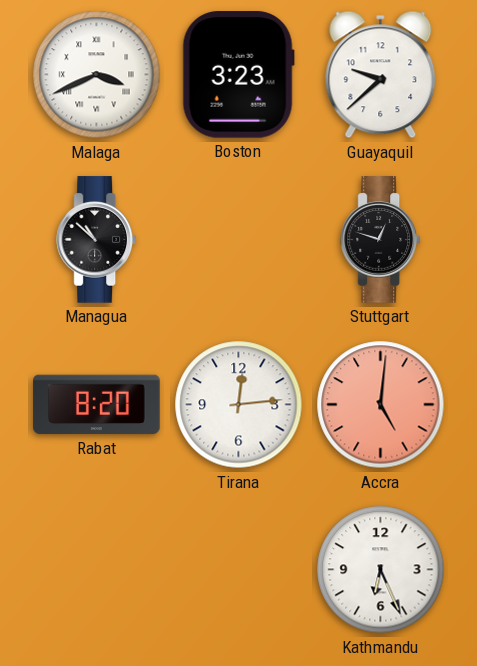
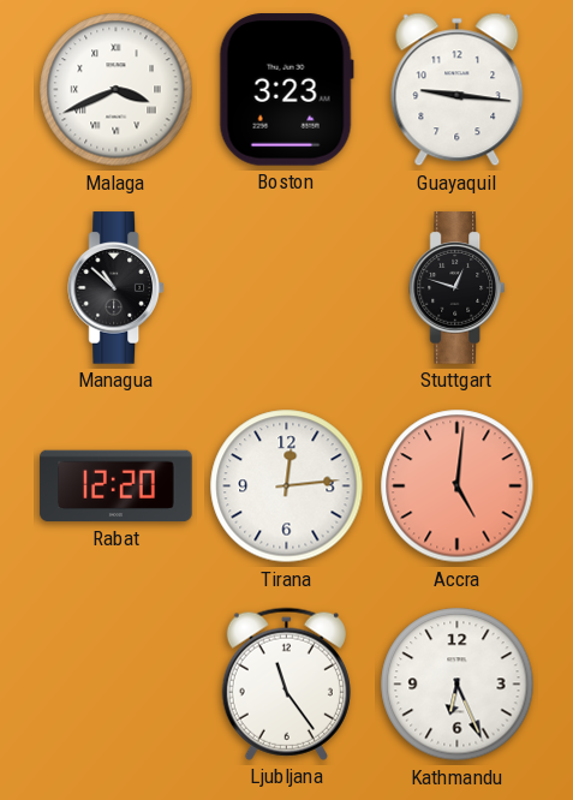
Guayaquil: 9:38 -> 9:16
Rabat: 8:20 -> 12:20
Ljubljana: none -> 11:24
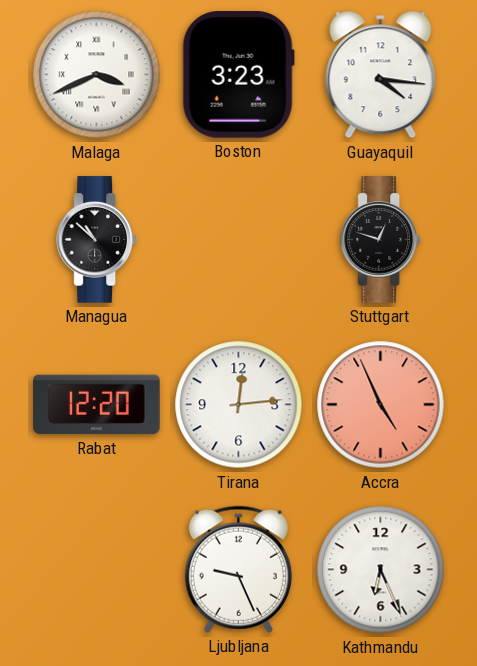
Guayaquil: 9:16 -> 4:16
Accra: 5:01 -> 4:56
Ljubljana: 11:24 -> 9:26
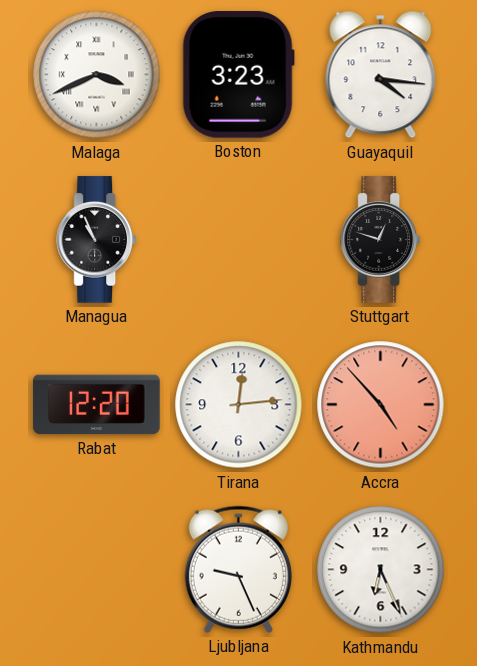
Managua: 10:52 -> 10:56
Accra: 4:56 -> 4:53
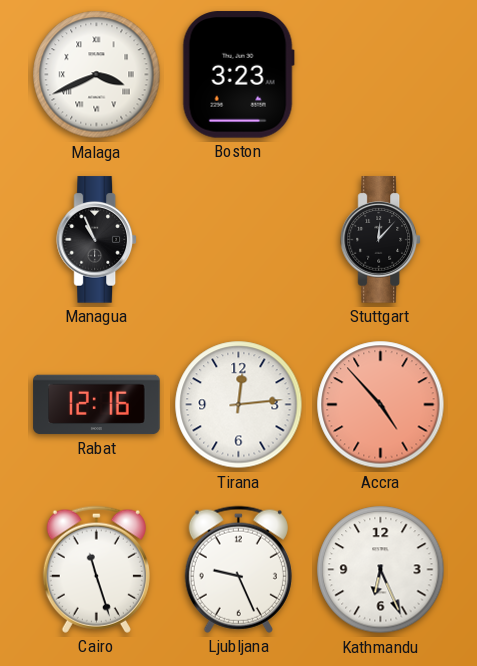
Guayaquil: 4:16 -> none
Stuttgart: 12:48 -> 12:07
Rabat: 12:20 -> 12:16
Cairo: none -> 11:27
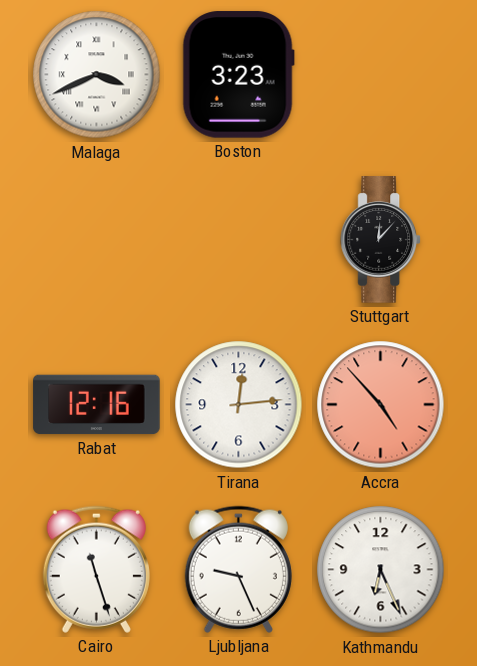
Managua: 10:56 -> none
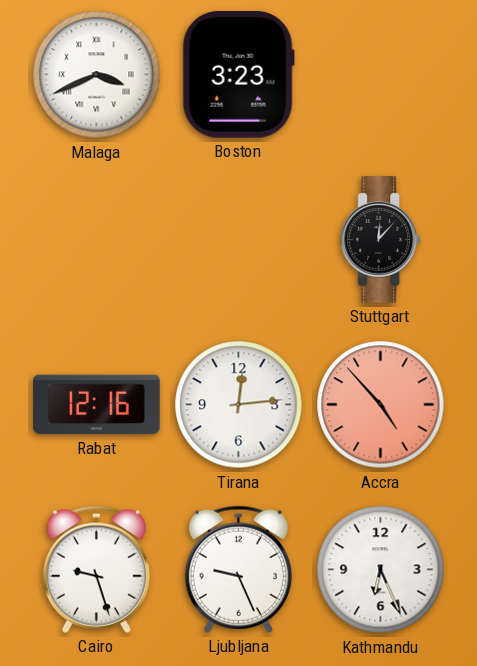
Cairo: 11:27 -> 9:27
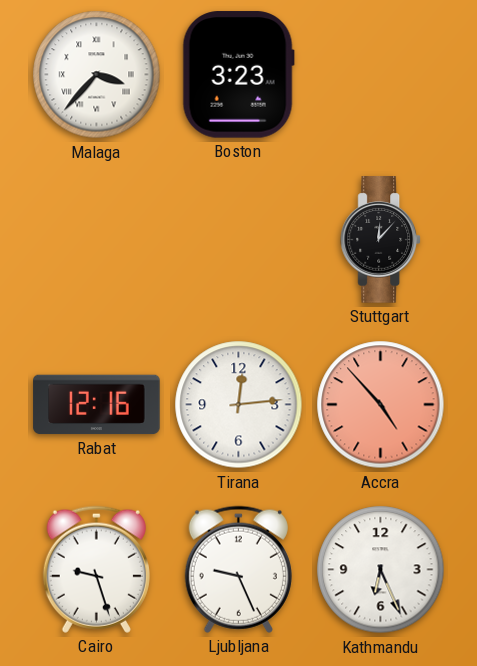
Malaga: 3:41 -> 3:37
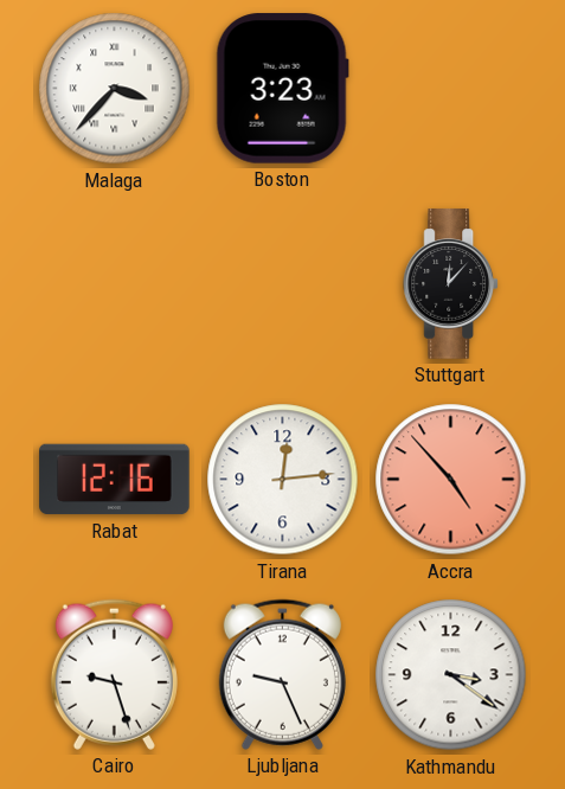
Kathmandu: 6:26 -> 3:21
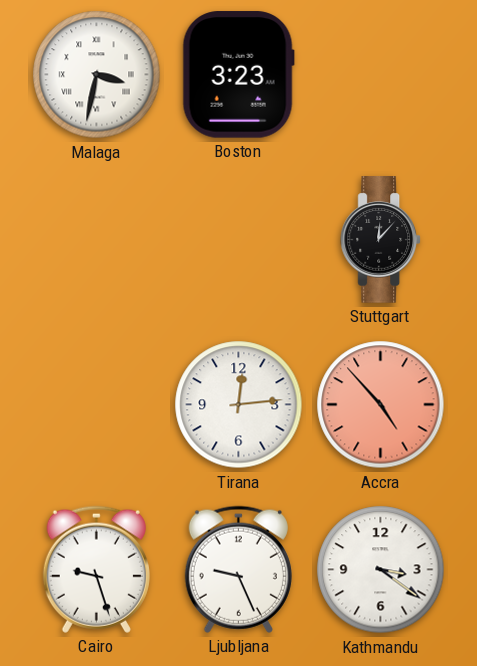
Malaga: 3:37 -> 3:32
Rabat: 12:16 -> none
